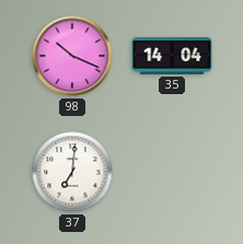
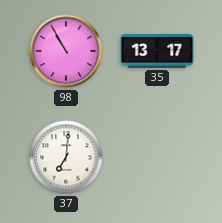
98: 10:19 -> 10:55
35: 14:04 -> 13:17
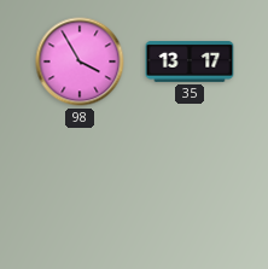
98: 10:55 -> 3:55
37: 7:01 -> none
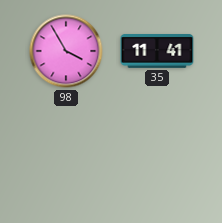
35: 13:17 -> 11:41
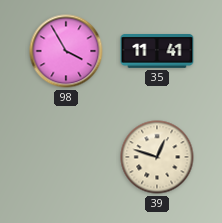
39: none -> 12:48
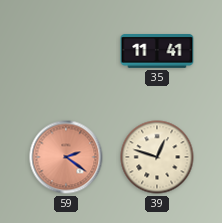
98: 3:55 -> none
59: none -> 2:21
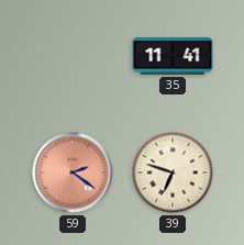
39: 12:48 -> 6:48
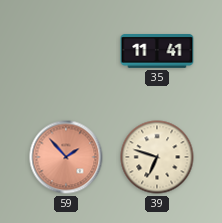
59: 2:21 -> 1:53
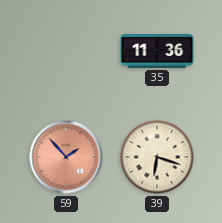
35: 11:41 -> 11:36
39: 6:48 -> 6:18
